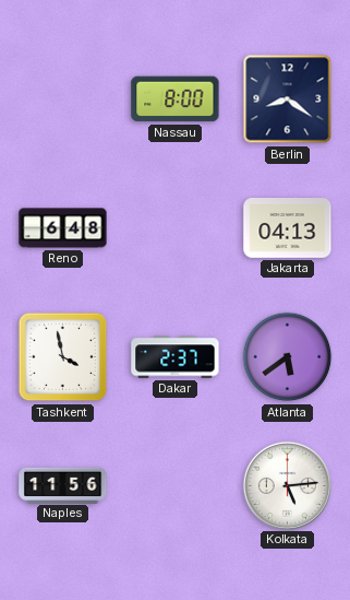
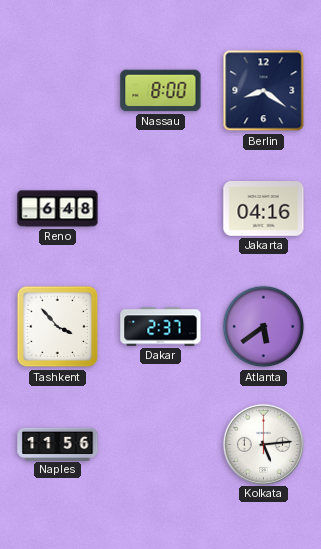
Jakarta: 04:13 -> 04:16
Tashkent: 3:58 -> 3:53
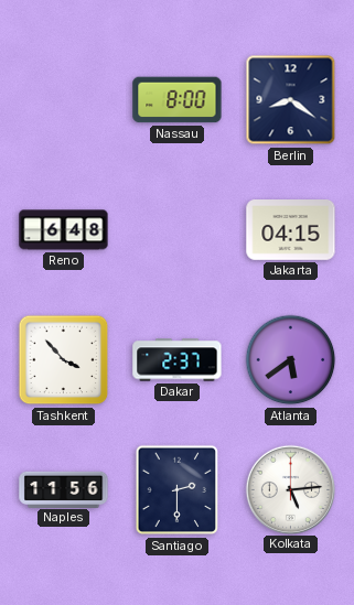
Jakarta: 04:16 -> 04:15
Santiago: none -> 2:30
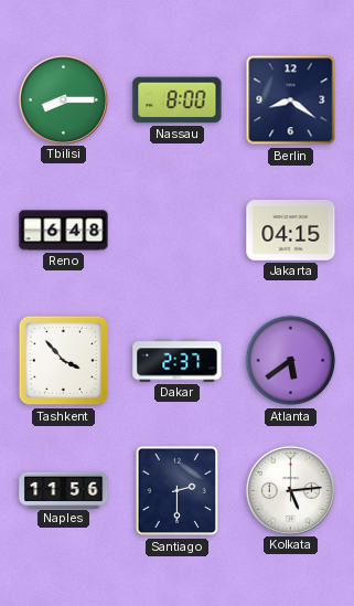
Tbilisi: none -> 8:15
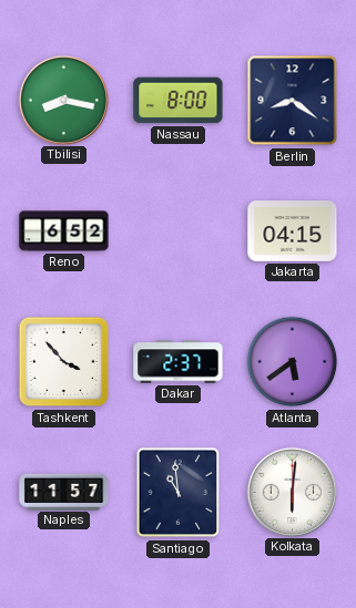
Tbilisi: 8:15 -> 8:17
Reno: 6:48 -> 6:52
Naples: 11:56 -> 11:57
Santiago: 2:30 -> 10:59
Kolkata: 5:14 -> 6:01
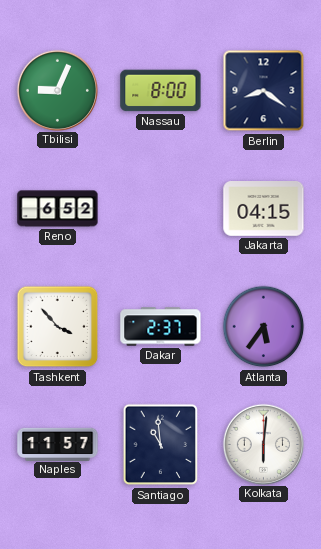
Tbilisi: 8:17 -> 9:04
Atlanta: 5:39 -> 5:36
